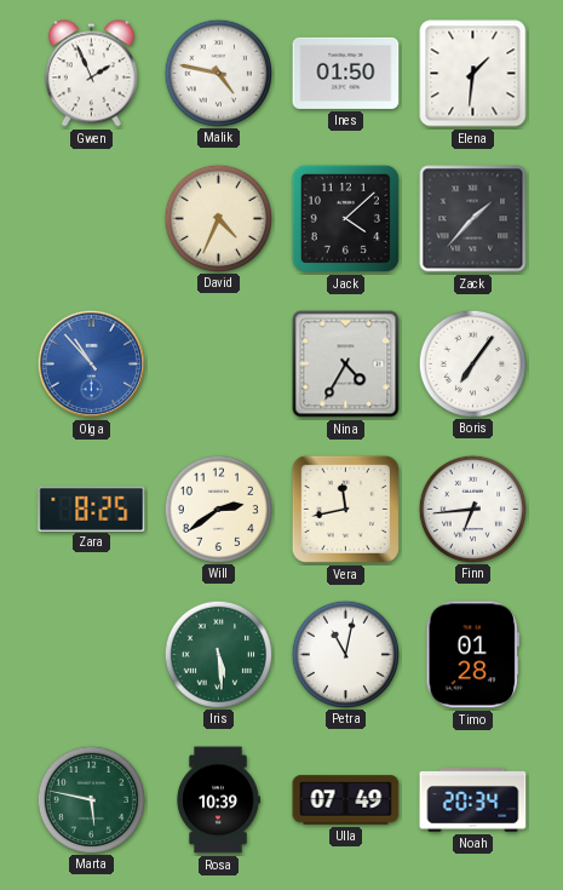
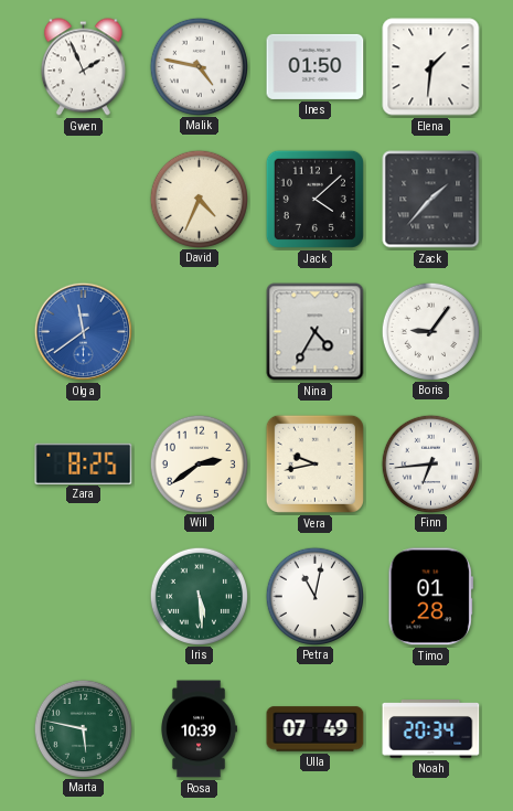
Olga: 10:53 -> 11:39
Boris: 7:06 -> 9:06
Vera: 11:43 -> 9:43
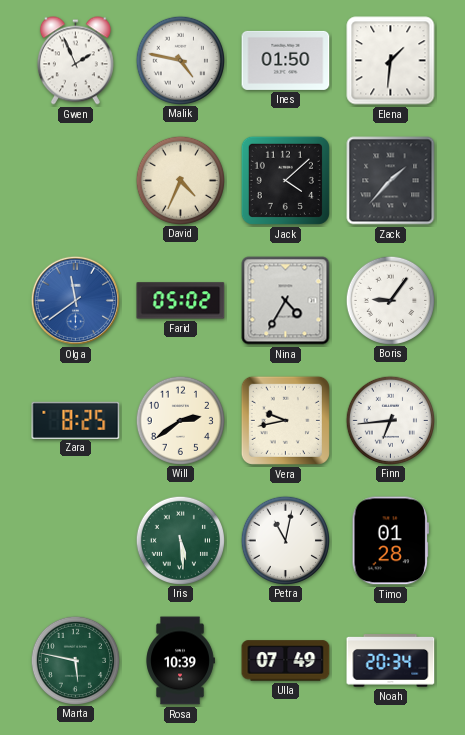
Farid: none -> 05:02
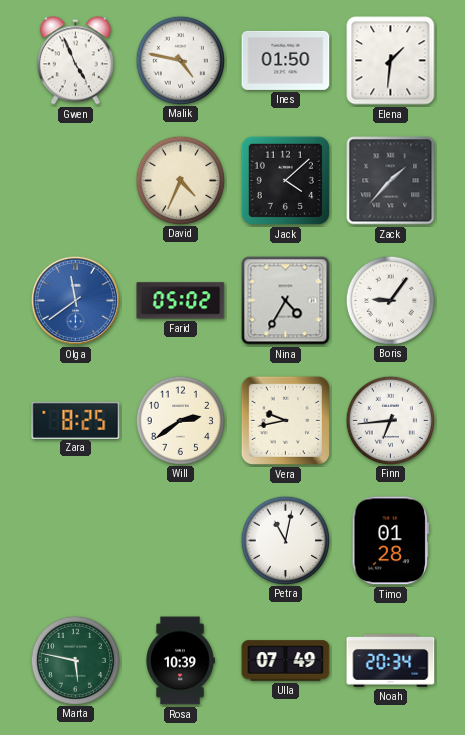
Gwen: 1:56 -> 4:56
Iris: 5:29 -> none
